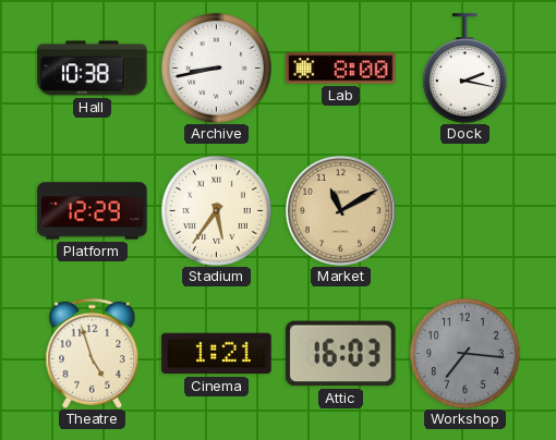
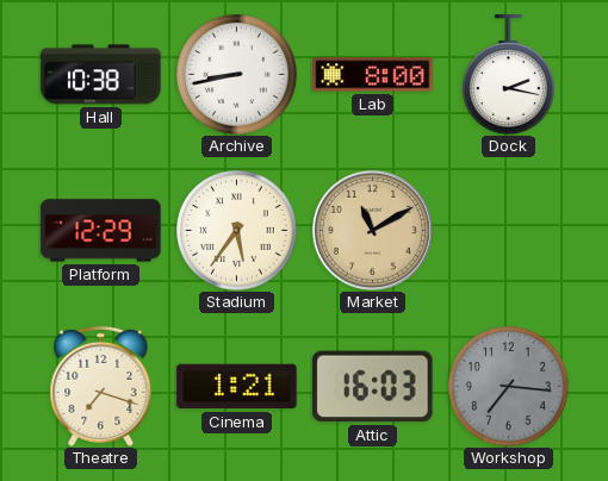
Theatre: 4:57 -> 7:18
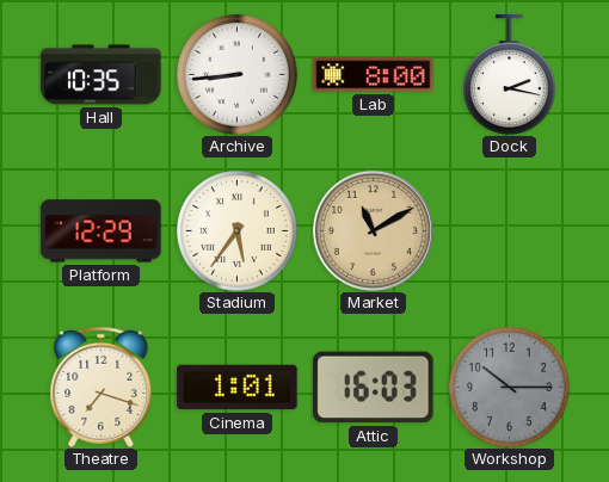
Hall: 10:38 -> 10:35
Archive: 8:43 -> 8:44
Cinema: 1:21 -> 1:01
Workshop: 7:16 -> 10:15
